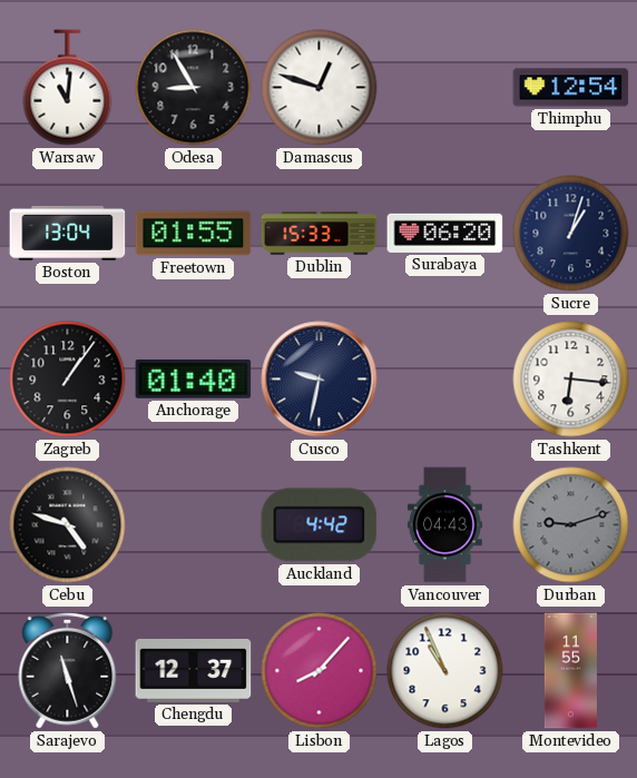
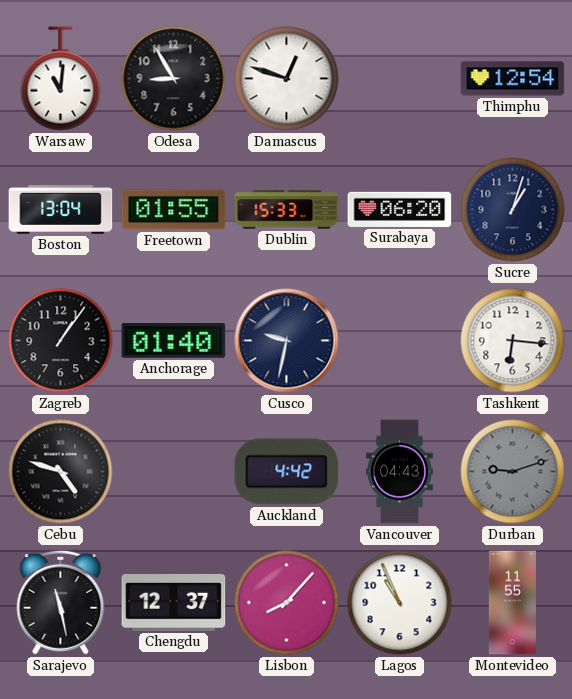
Sarajevo: 11:27 -> 11:28
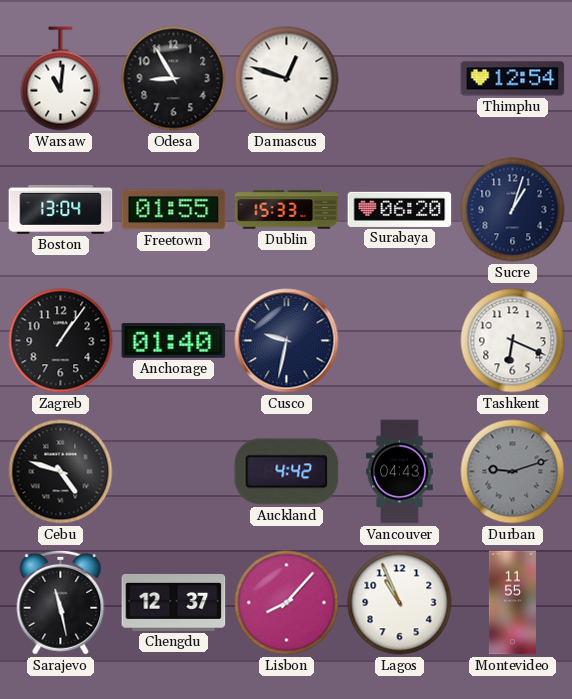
Tashkent: 6:16 -> 6:19
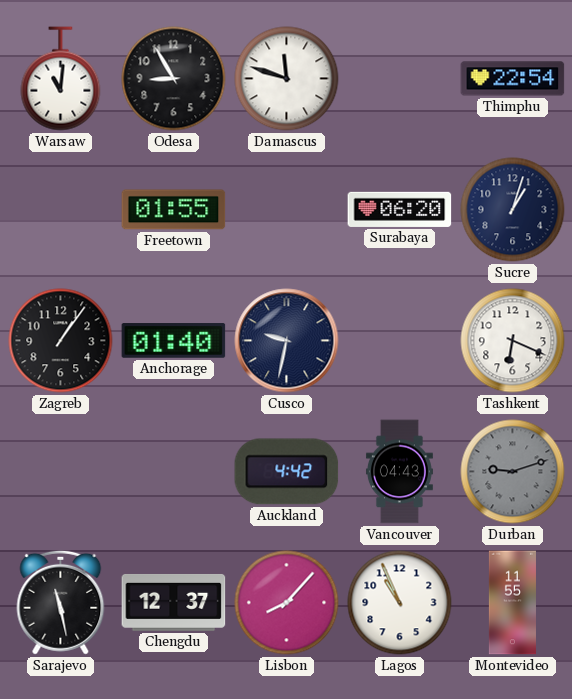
Damascus: 12:48 -> 11:48
Thimphu: 12:54 -> 22:54
Boston: 13:04 -> none
Dublin: 15:33 -> none
Cebu: 4:48 -> none
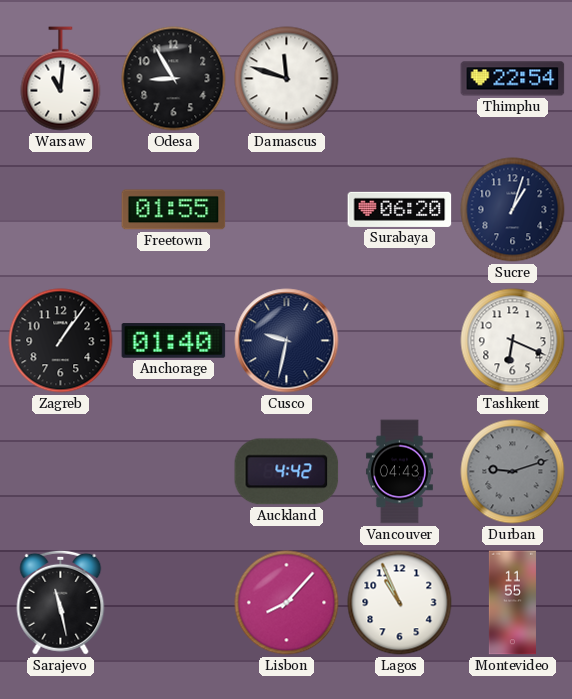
Chengdu: 12:37 -> none
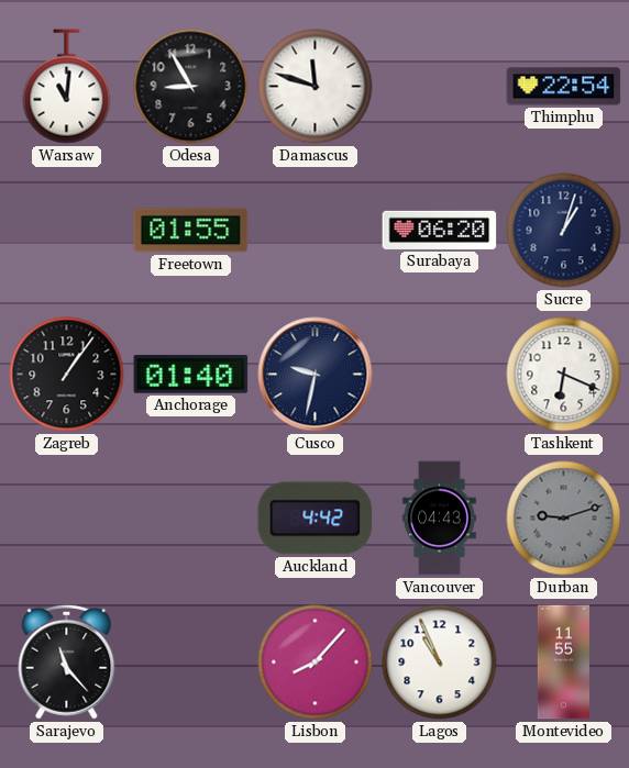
Sarajevo: 11:28 -> 11:23
